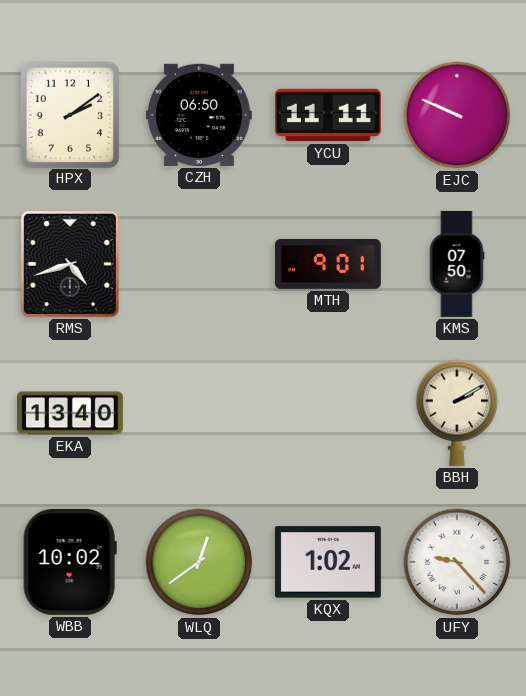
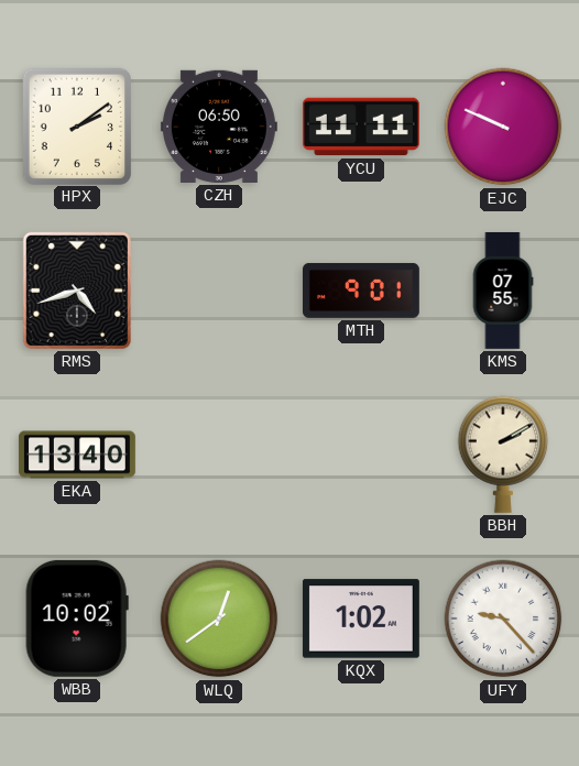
KMS: 07:50 -> 07:55
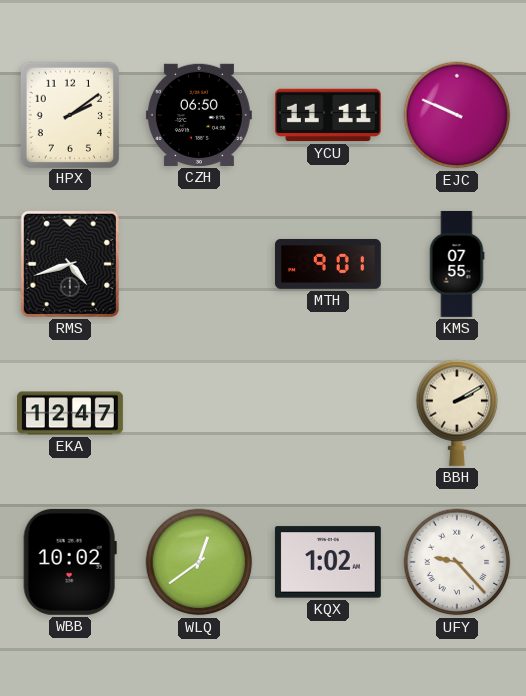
EKA: 13:40 -> 12:47
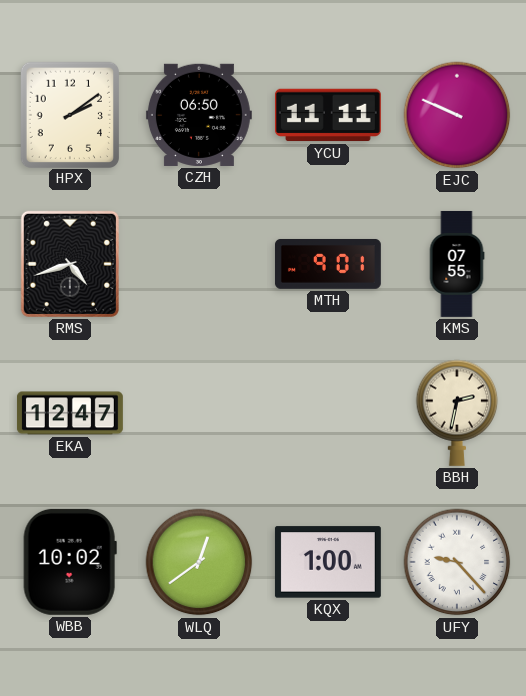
BBH: 2:10 -> 2:32
KQX: 1:02 -> 1:00
